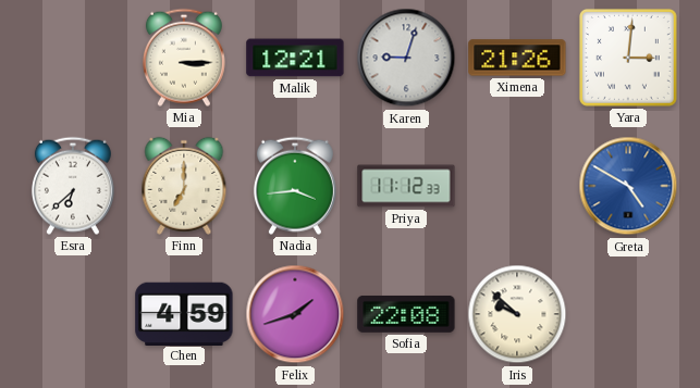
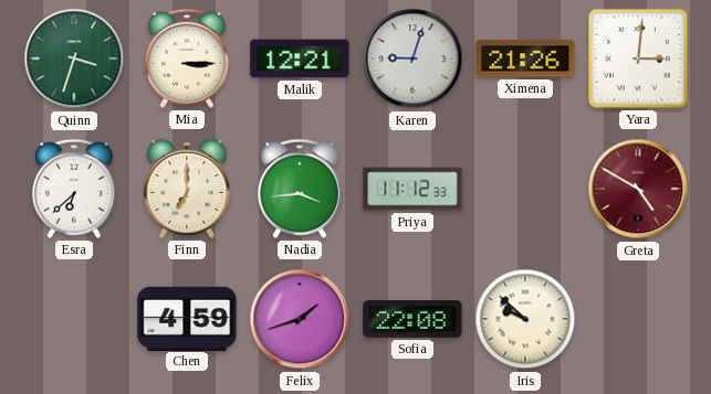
Quinn: none -> 3:33
Greta dial: blue -> burgundy
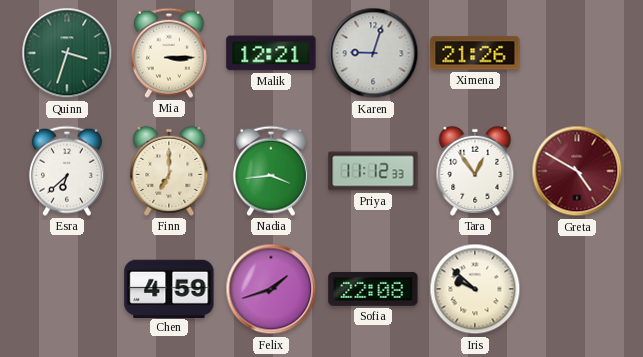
Yara: 3:01 -> none
Tara: none -> 12:54
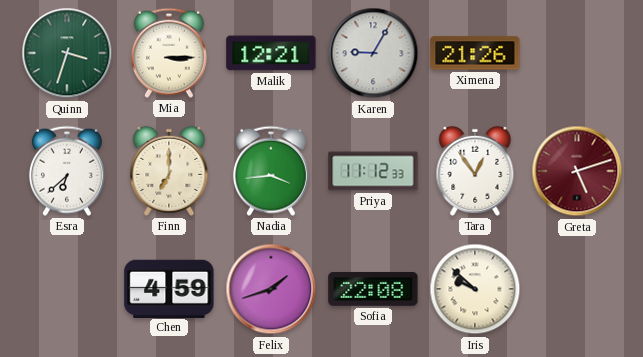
Karen: 9:03 -> 9:05
Greta: 4:50 -> 5:12
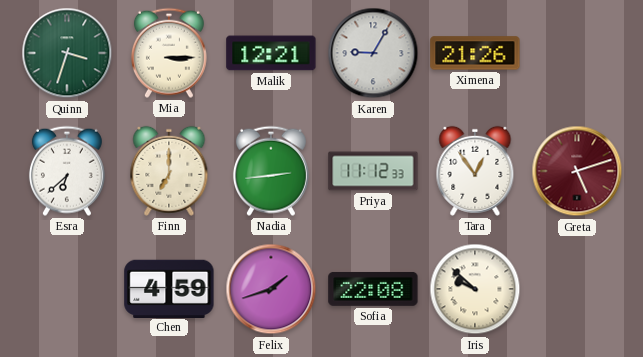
Nadia: 3:44 -> 2:44
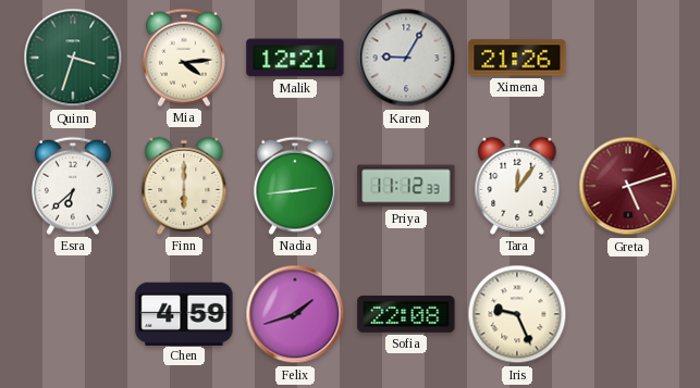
Mia: 3:15 -> 4:14
Finn: 7:00 -> 6:00
Tara: 12:54 -> 12:06
Iris: 9:52 -> 9:26
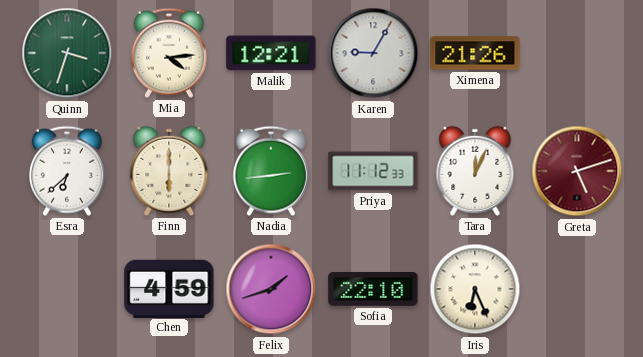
Tara: 12:06 -> 12:04
Sofia: 22:08 -> 22:10
Iris: 9:26 -> 6:26
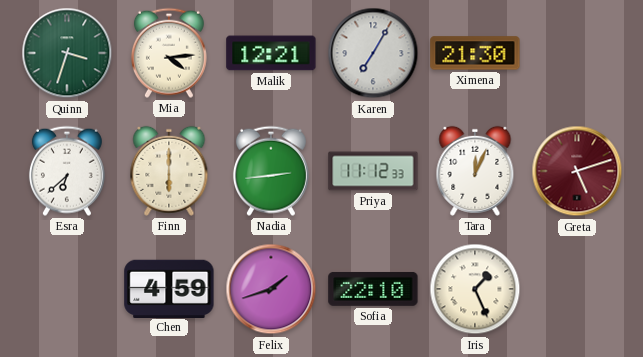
Karen: 9:05 -> 7:05
Ximena: 21:26 -> 21:30
Iris: 6:26 -> 1:26
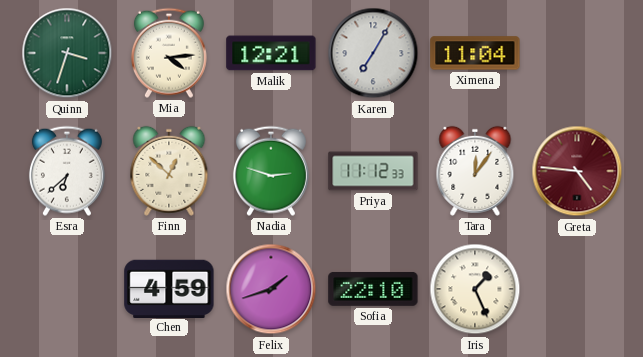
Ximena: 21:30 -> 11:04
Finn: 6:00 -> 12:52
Nadia: 2:44 -> 2:48
Tara: 12:04 -> 12:06
Greta: 5:12 -> 4:46
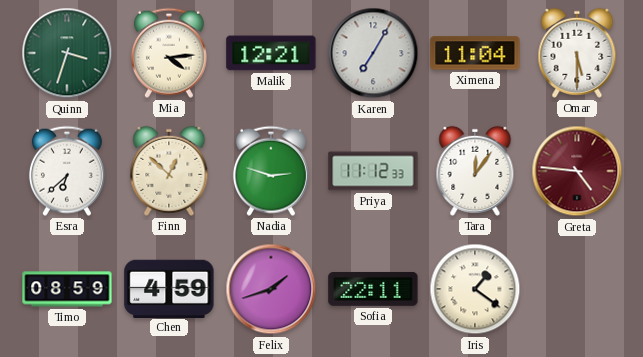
Omar: none -> 5:30
Timo: none -> 08:59
Sofia: 22:10 -> 22:11
Iris: 1:26 -> 1:21
